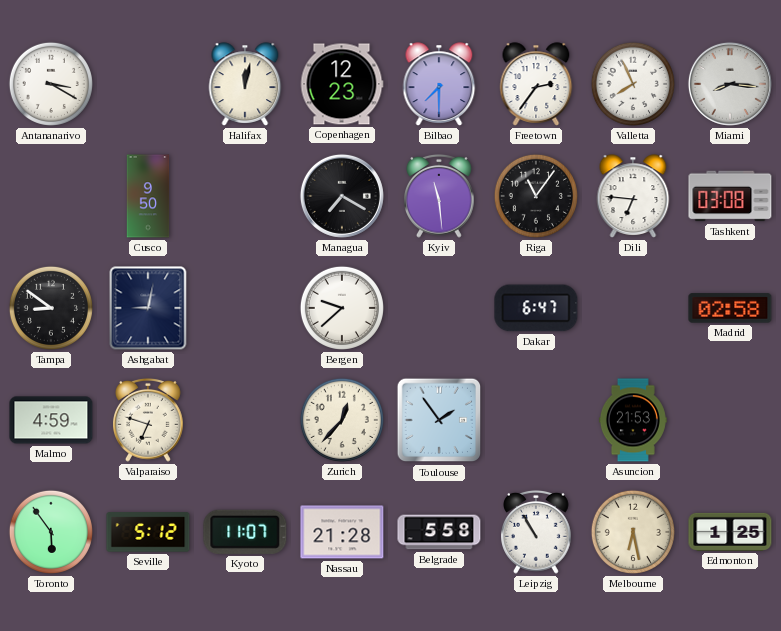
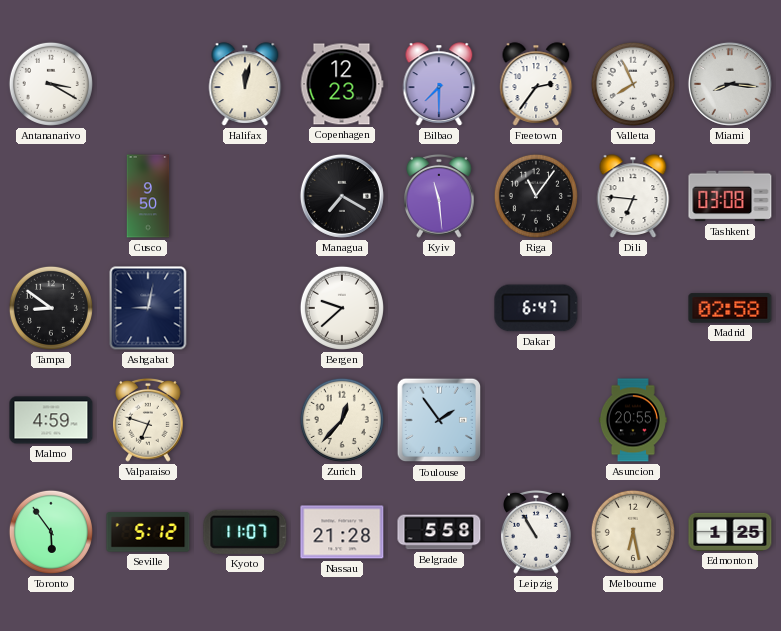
Asuncion: 21:53 -> 20:55
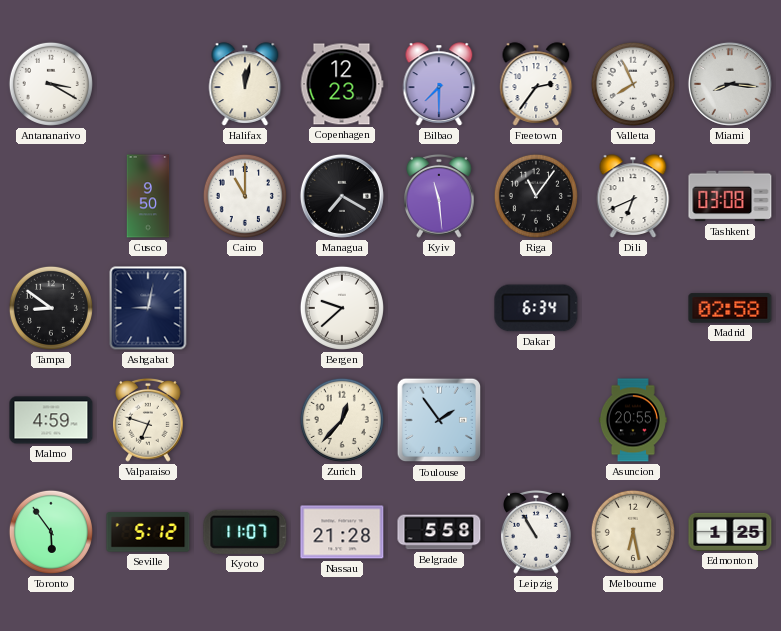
Cairo: none -> 11:00
Dili: 6:46 -> 6:41
Dakar: 6:47 -> 6:34
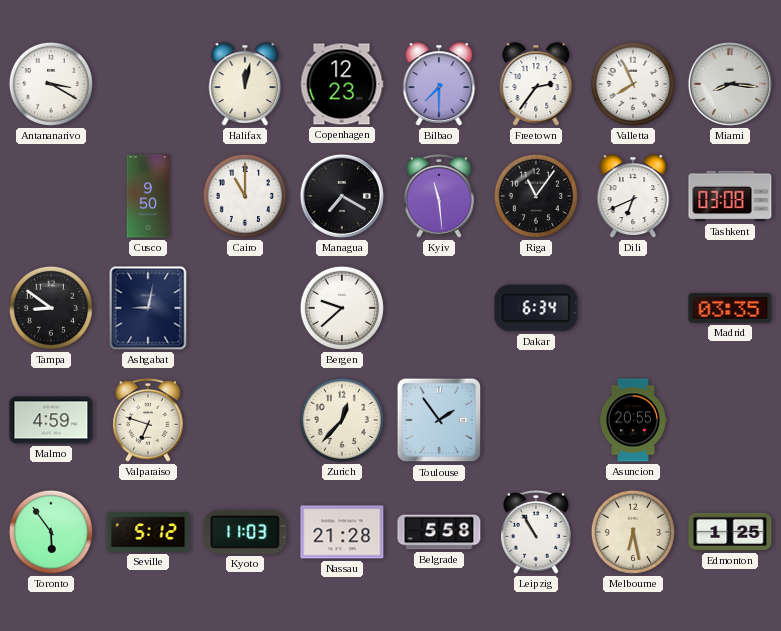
Madrid: 02:58 -> 03:35
Kyoto: 11:07 -> 11:03
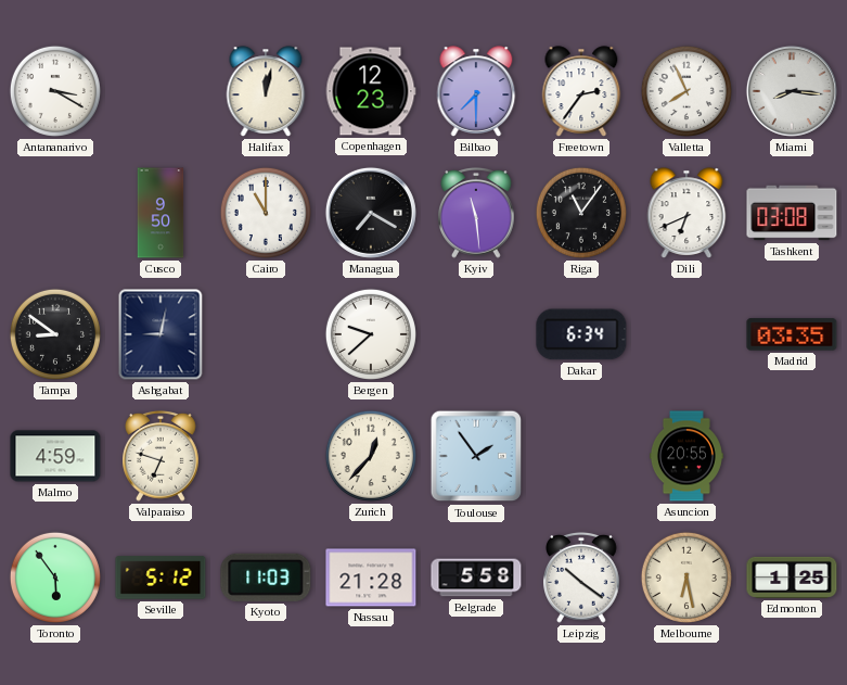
Leipzig: 10:55 -> 10:21
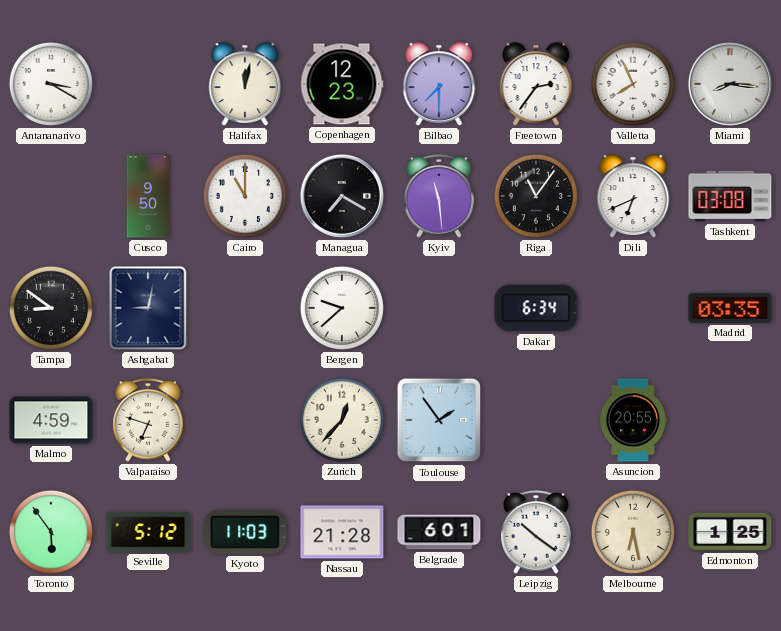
Belgrade: 5:58 -> 6:01
